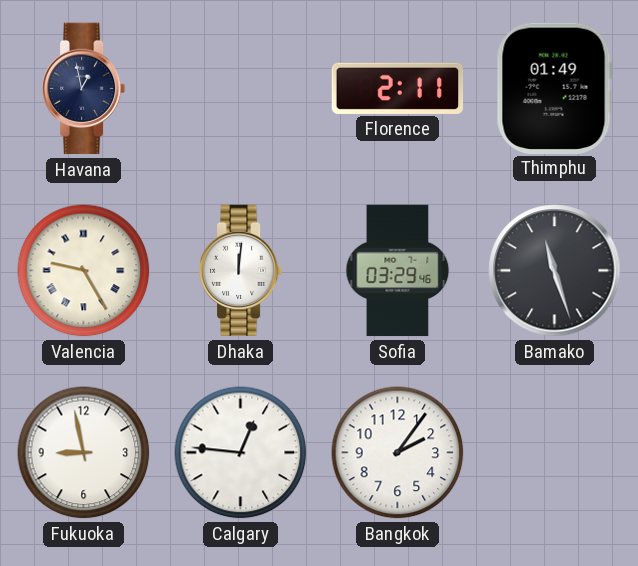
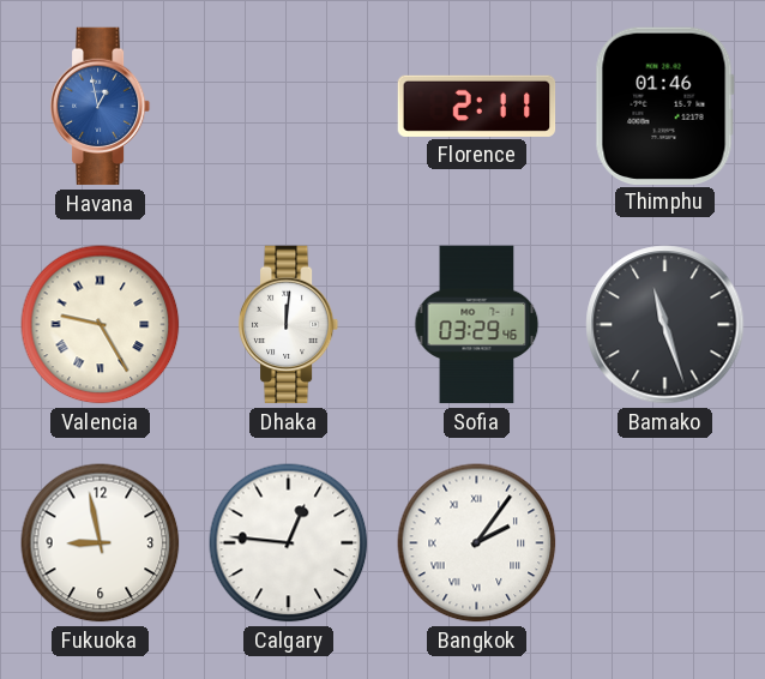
Havana dial: navy -> blue
Thimphu: 01:49 -> 01:46
Bangkok numerals: Arabic -> Roman
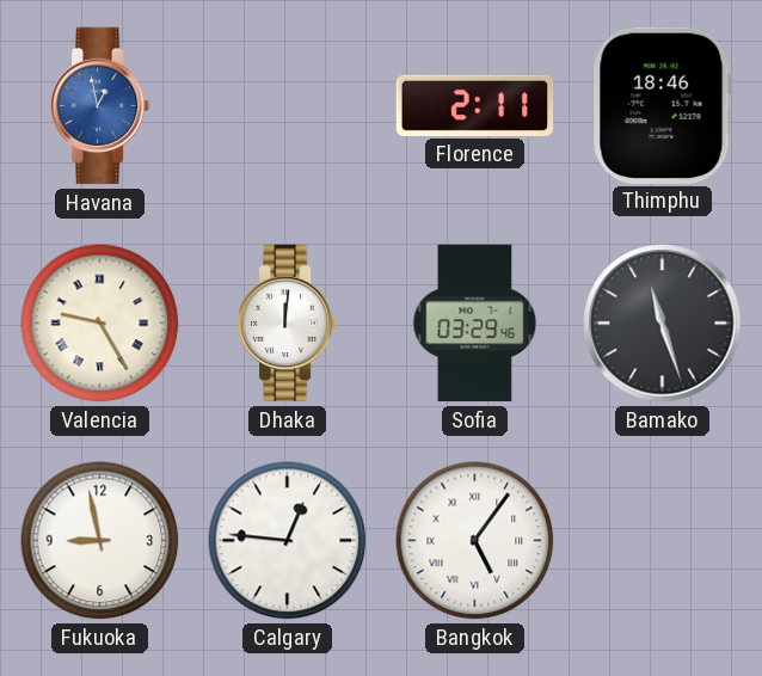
Thimphu: 01:46 -> 18:46
Bangkok: 2:06 -> 5:06
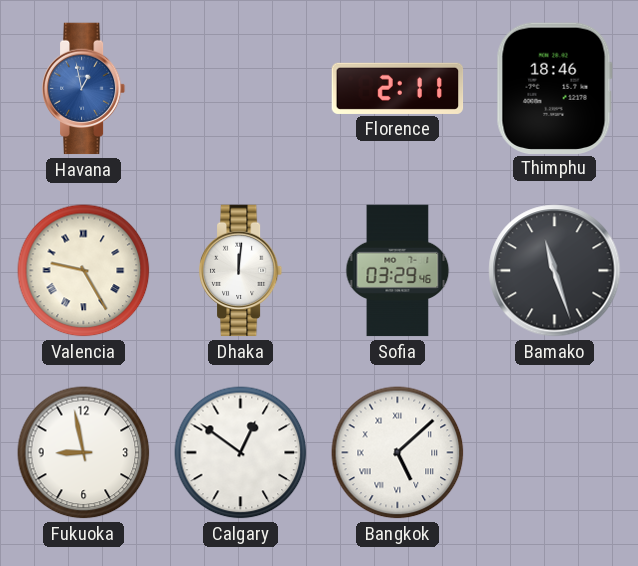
Calgary: 12:46 -> 12:51
Bangkok: 5:06 -> 5:08
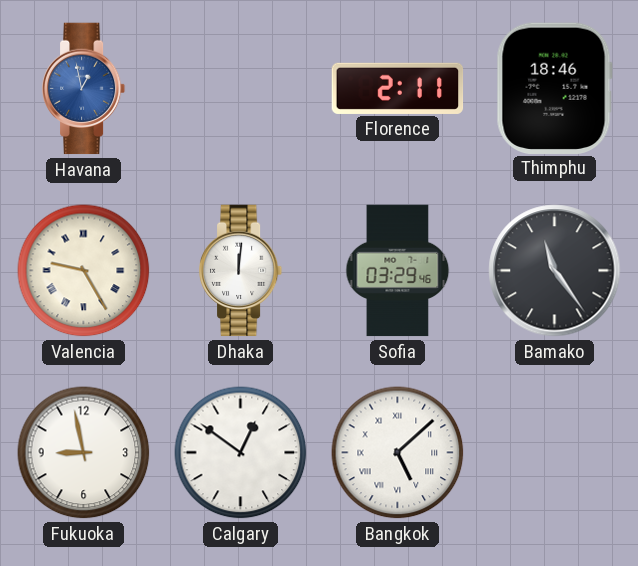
Bamako: 11:27 -> 11:24
